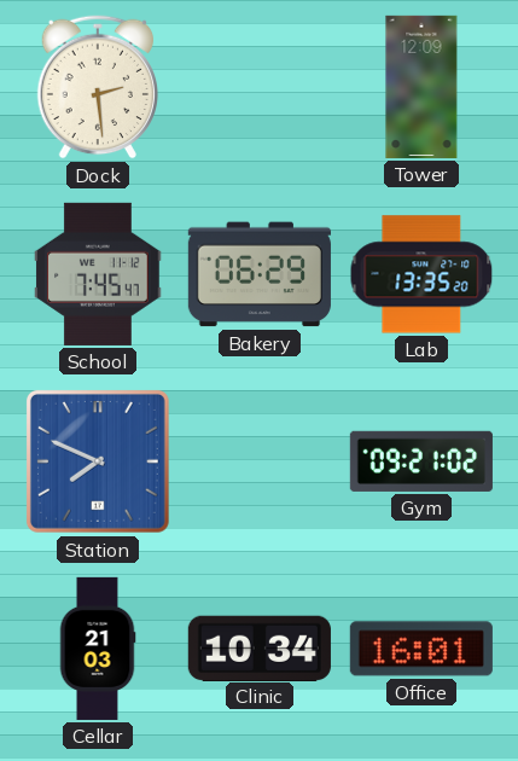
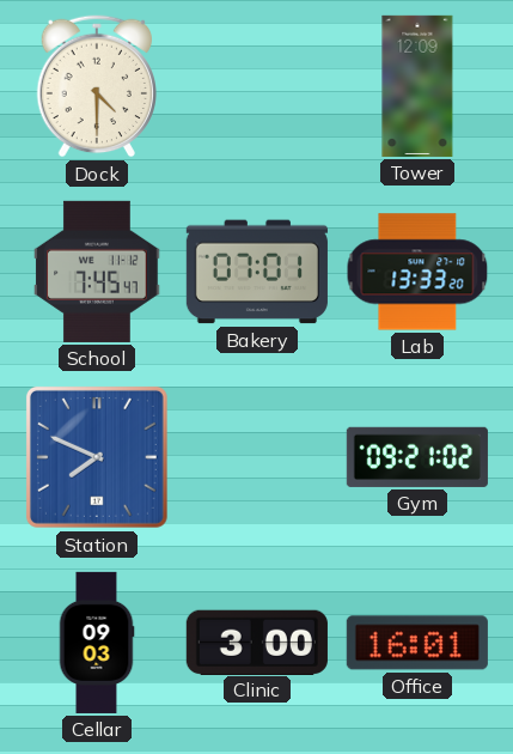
Dock: 2:29 -> 4:30
Bakery: 06:29 -> 07:01
Lab: 13:35 -> 13:33
Cellar: 21:03 -> 09:03
Clinic: 10:34 -> 3:00
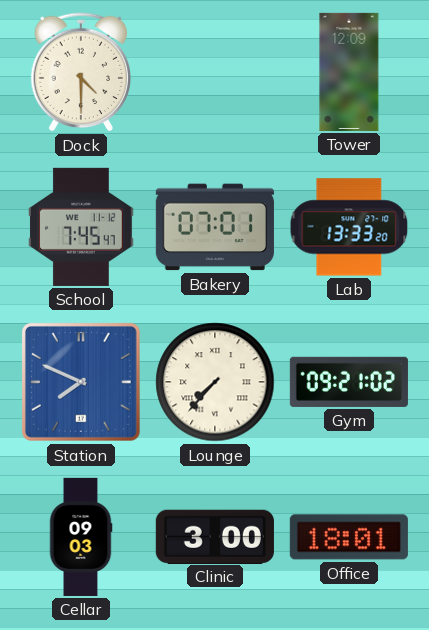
Lounge: none -> 7:37
Office: 16:01 -> 18:01
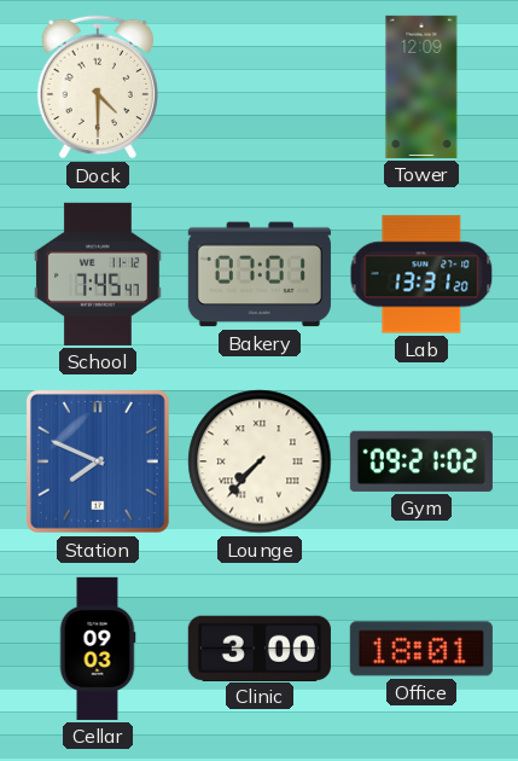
Lab: 13:33 -> 13:31
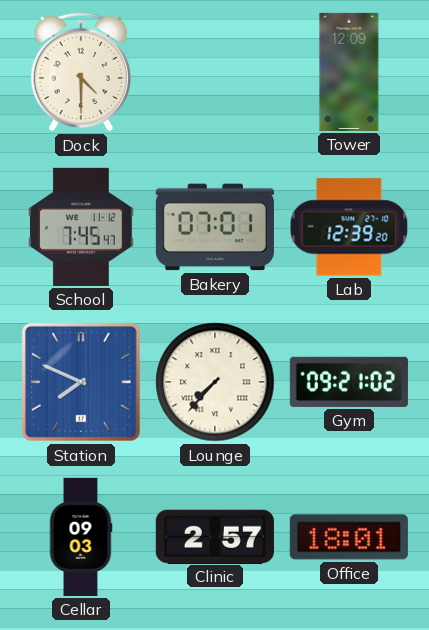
Lab: 13:31 -> 12:39
Clinic: 3:00 -> 2:57
